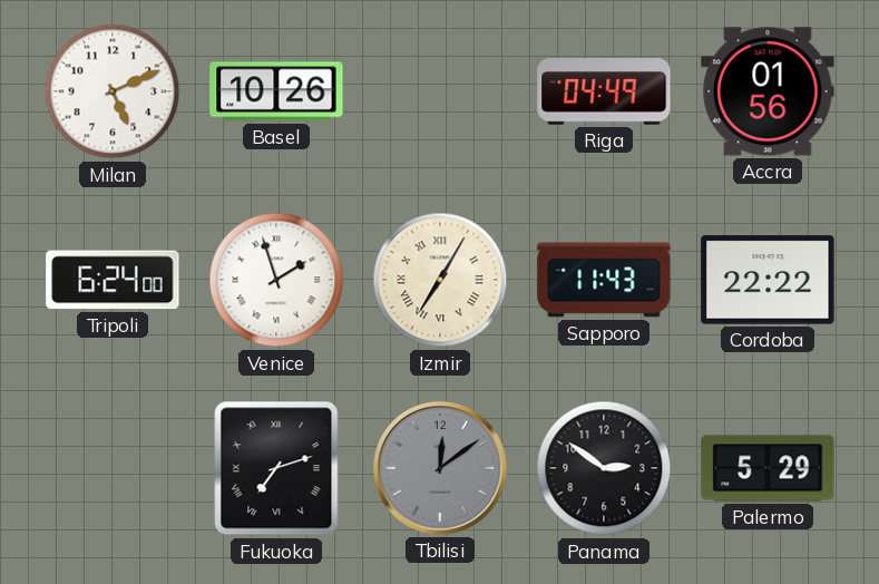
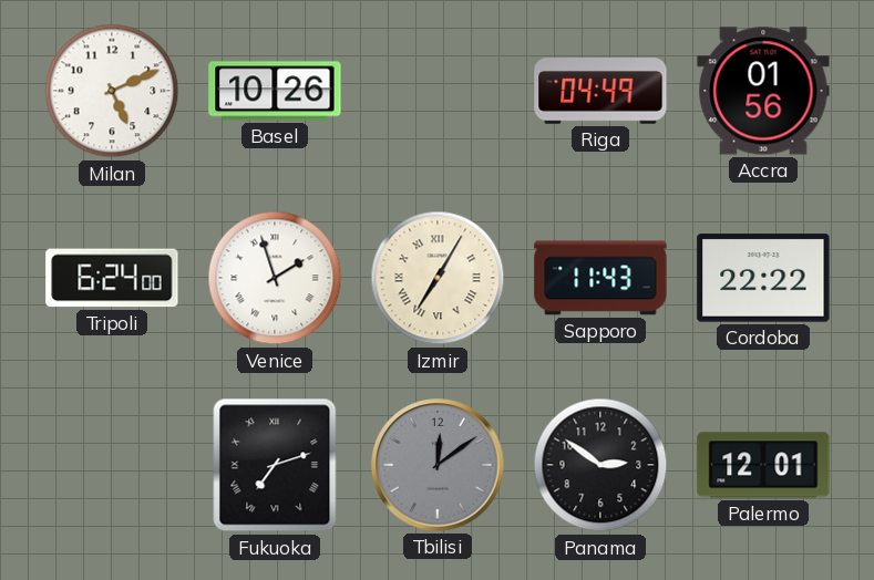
Palermo: 5:29 -> 12:01
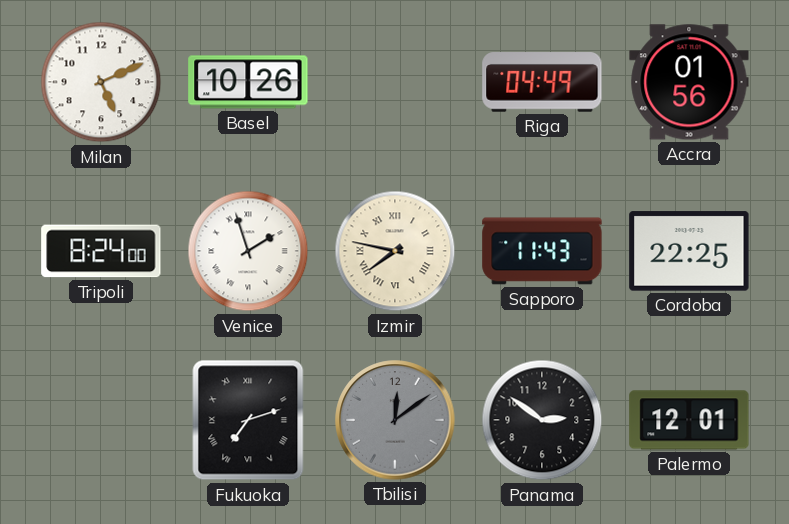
Tripoli: 6:24 -> 8:24
Izmir: 7:05 -> 7:47
Cordoba: 22:22 -> 22:25
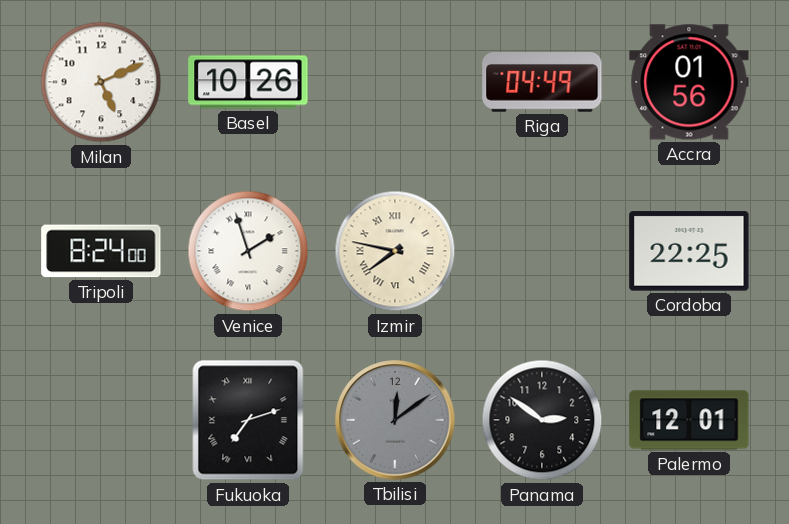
Sapporo: 11:43 -> none
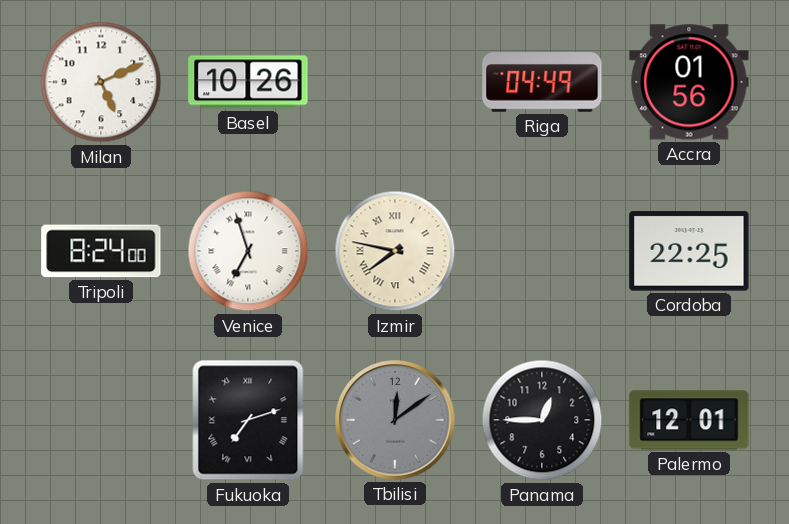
Venice: 1:57 -> 6:57
Panama: 2:51 -> 12:45
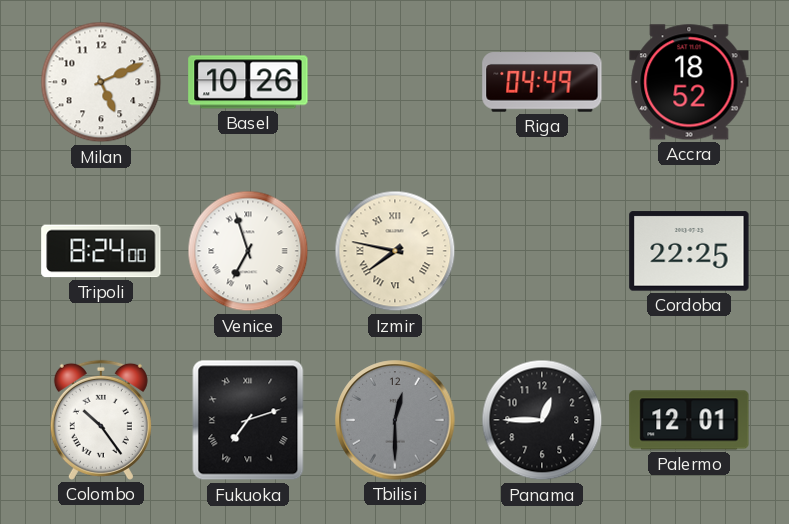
Accra: 01:56 -> 18:52
Colombo: none -> 10:24
Tbilisi: 12:09 -> 12:30
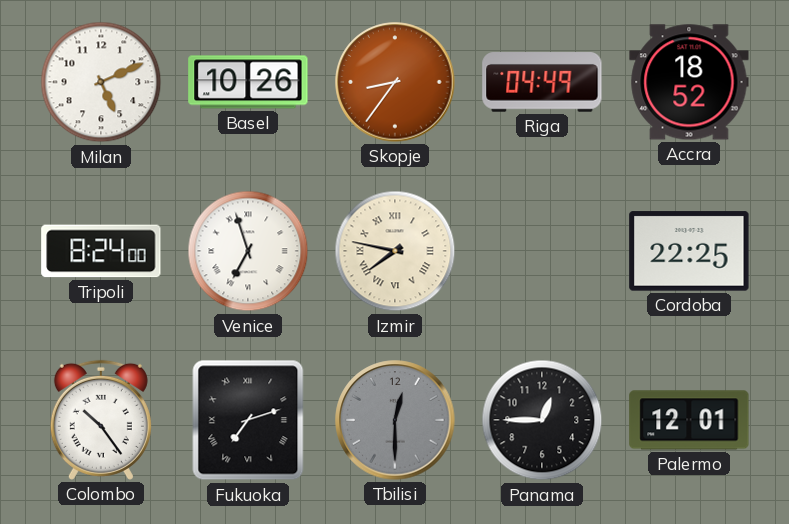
Skopje: none -> 8:36
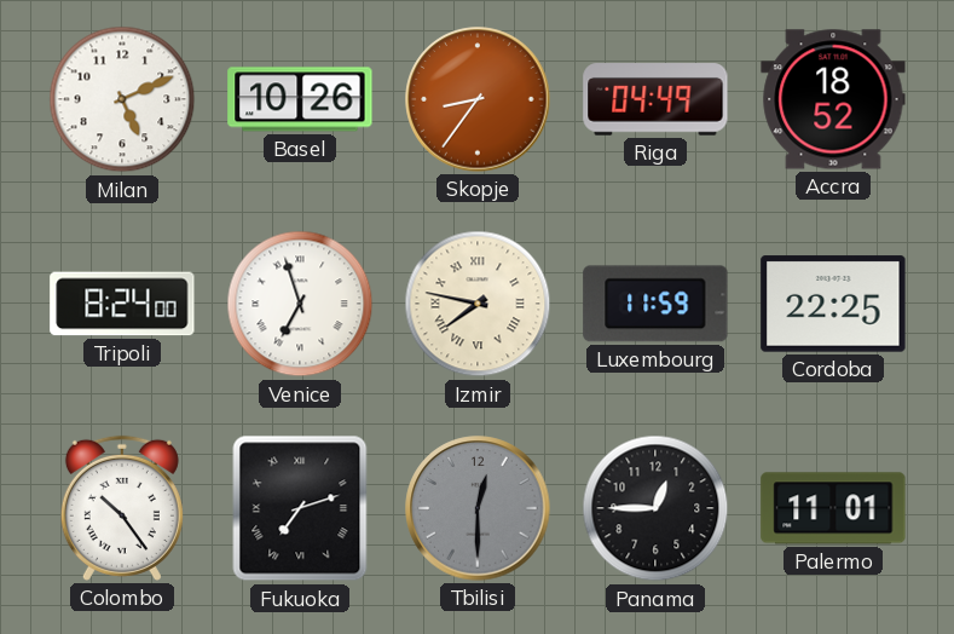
Luxembourg: none -> 11:59
Palermo: 12:01 -> 11:01
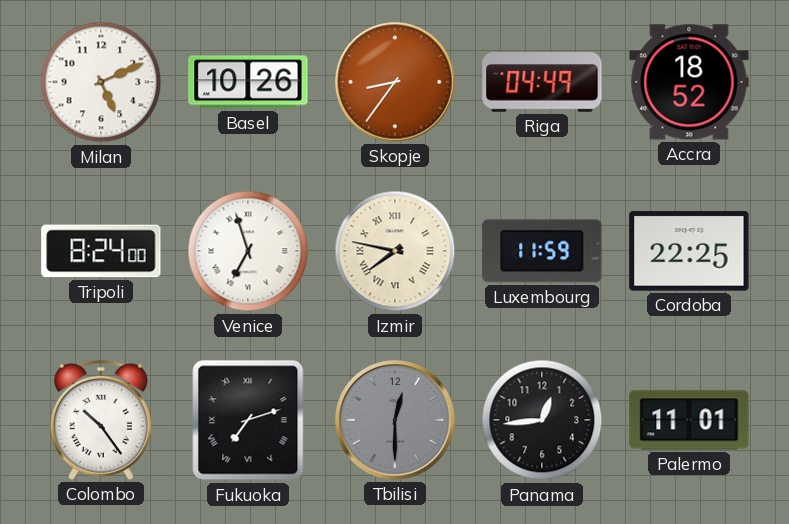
Panama: 12:45 -> 12:44
